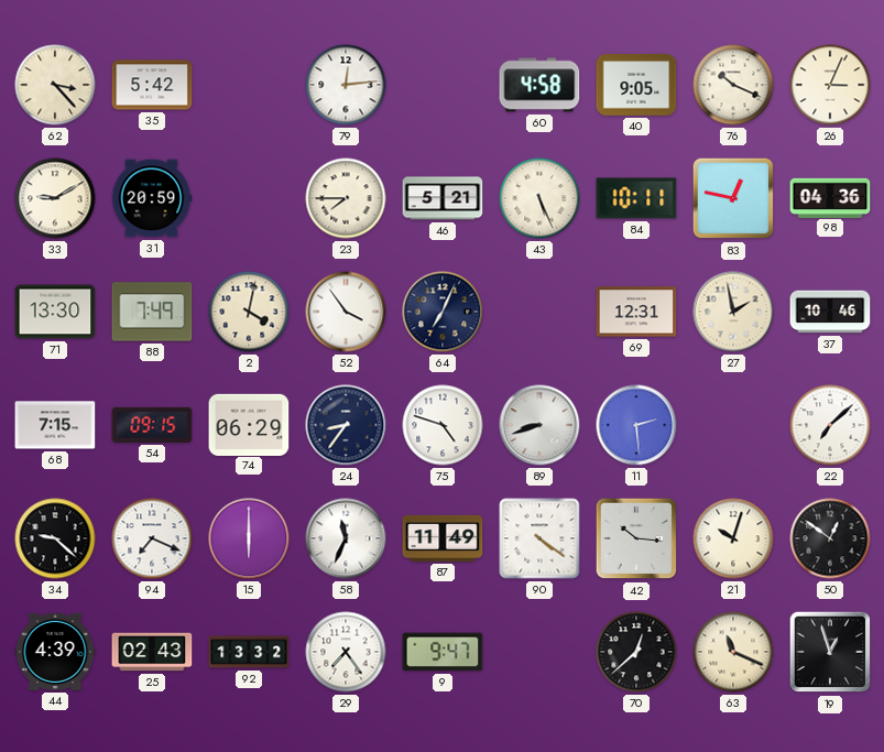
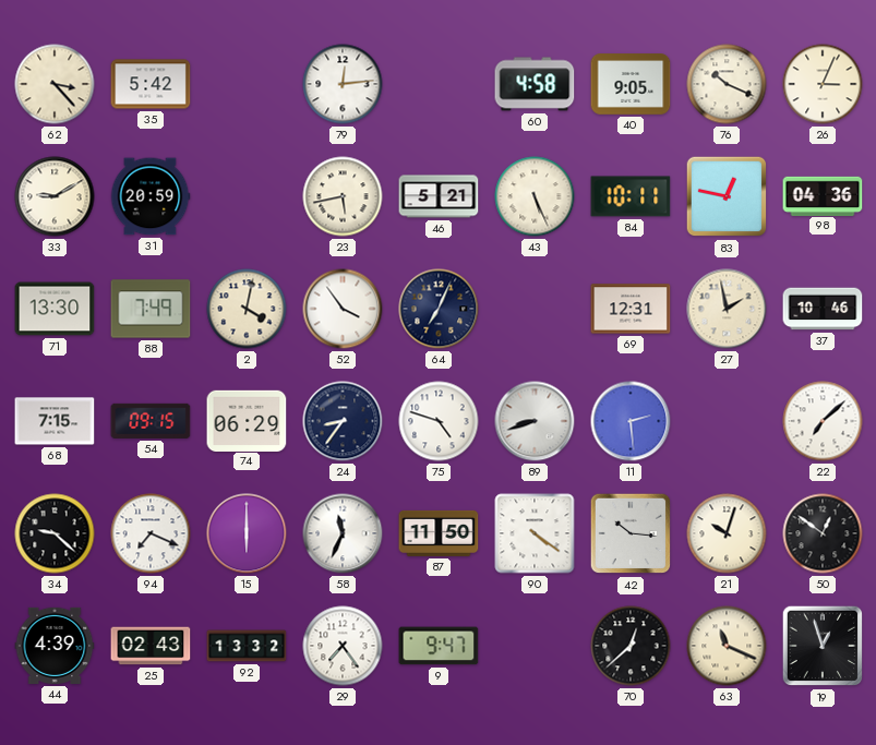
23: 7:45 -> 5:43
87: 11:49 -> 11:50
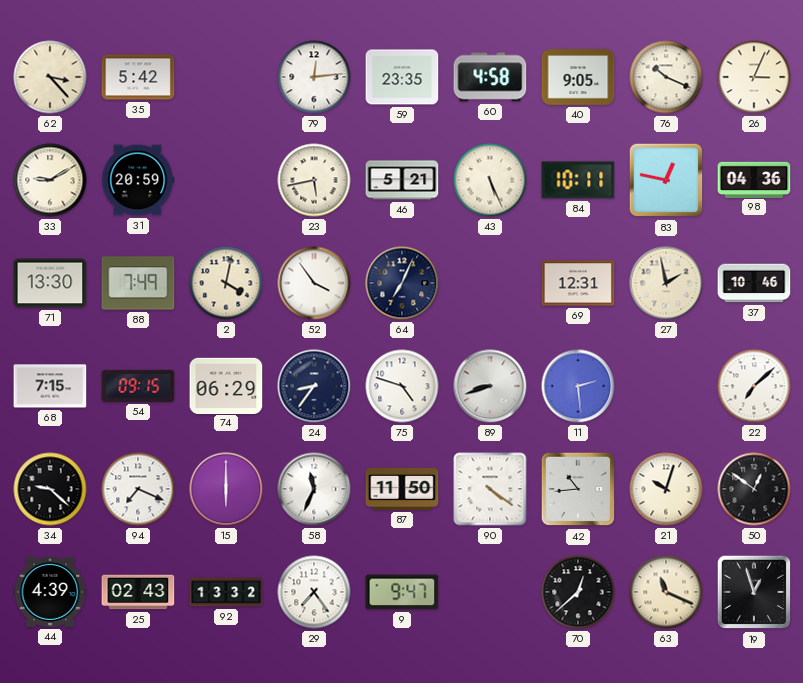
59: none -> 23:35
42: 10:16 -> 10:44
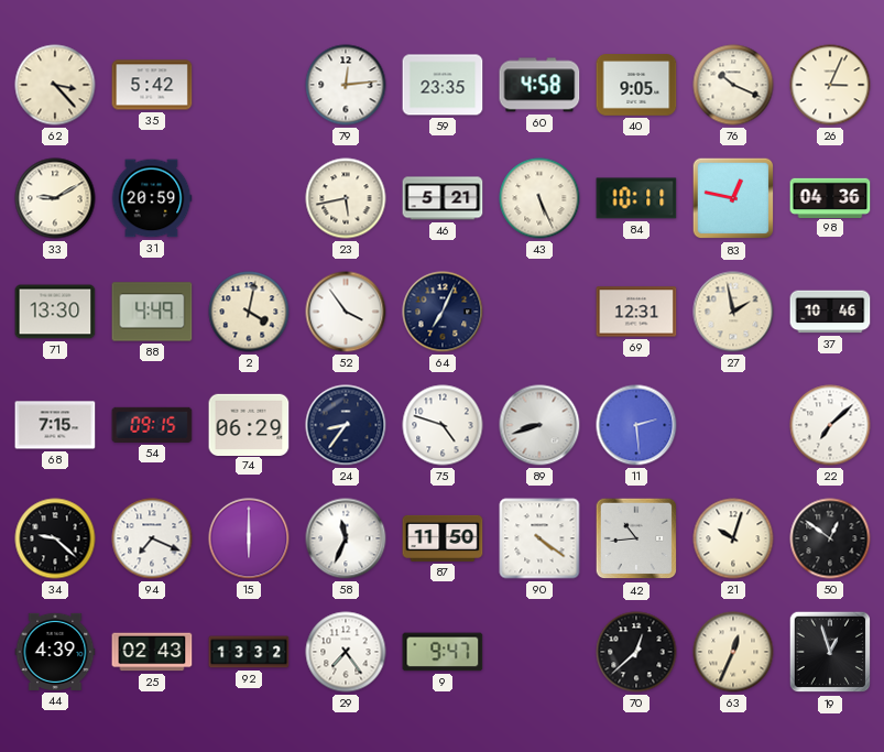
88: 7:49 -> 4:49
63: 11:19 -> 12:34
